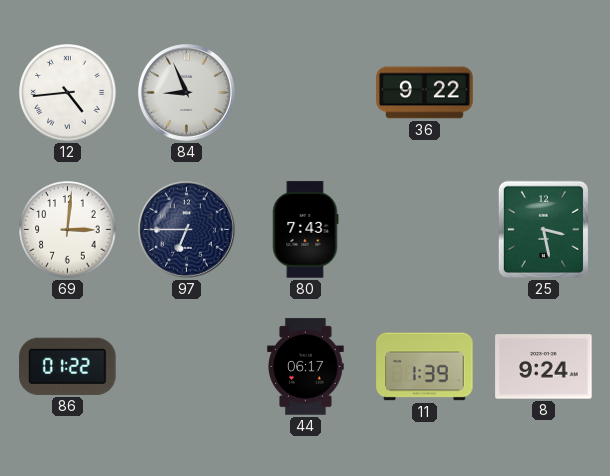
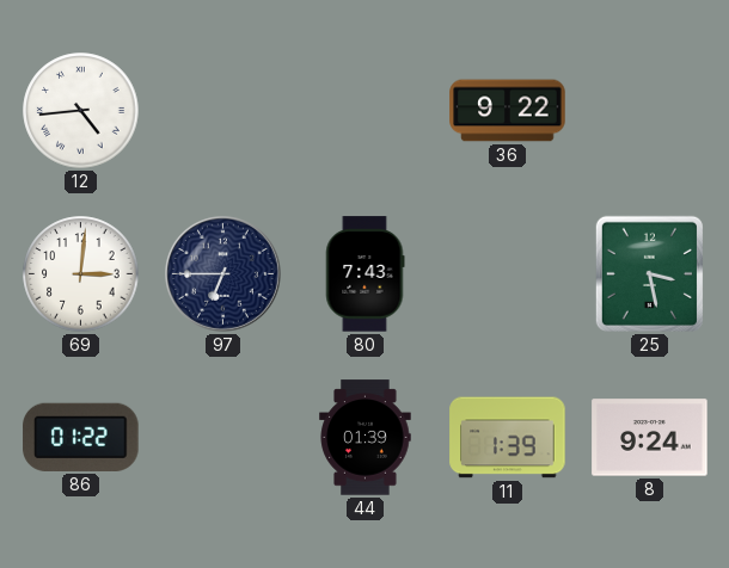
84: 8:56 -> none
44: 06:17 -> 01:39
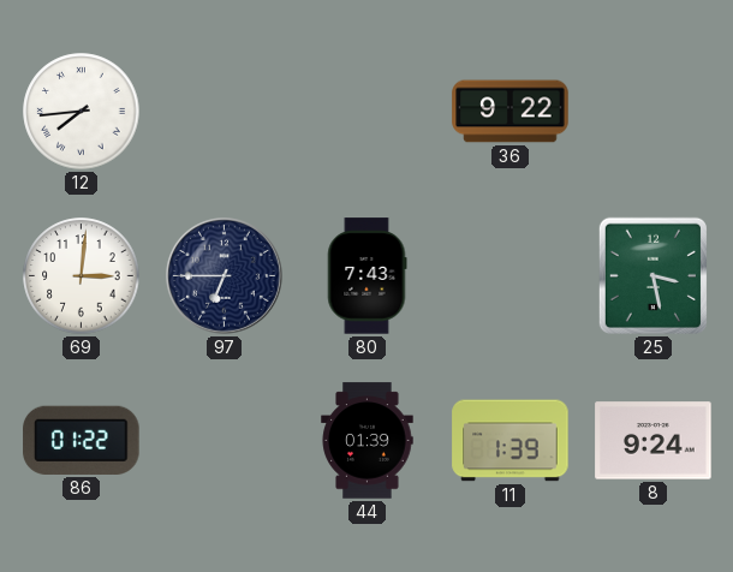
12: 4:44 -> 7:44
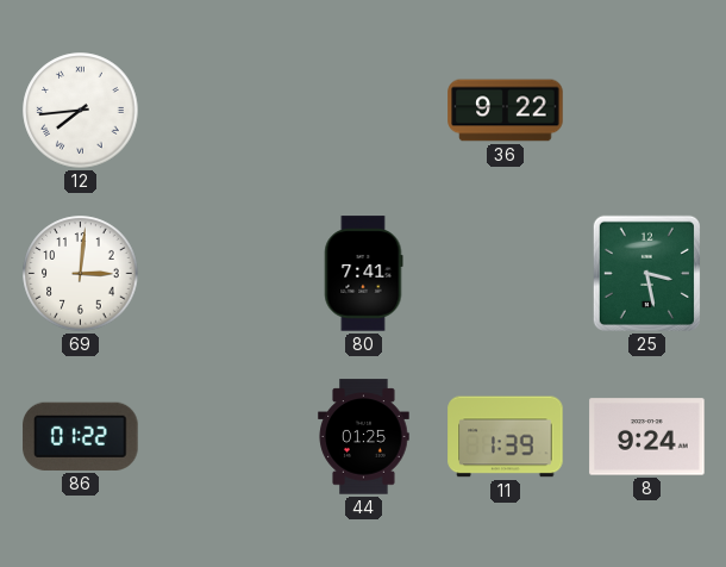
97: 6:45 -> none
80: 7:43 -> 7:41
44: 01:39 -> 01:25
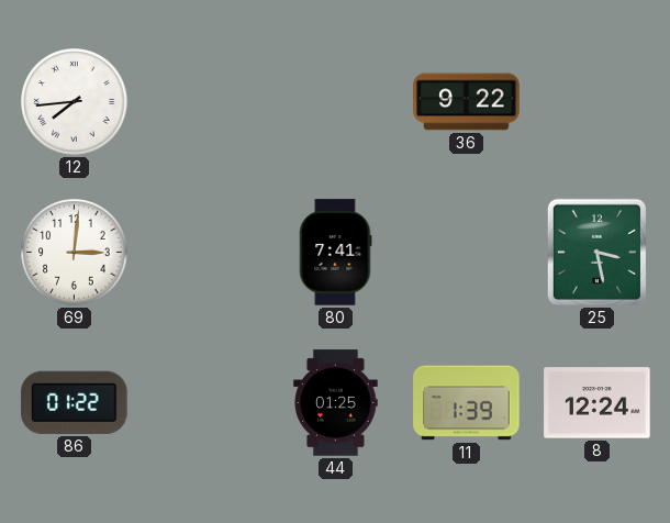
8: 9:24 -> 12:24
